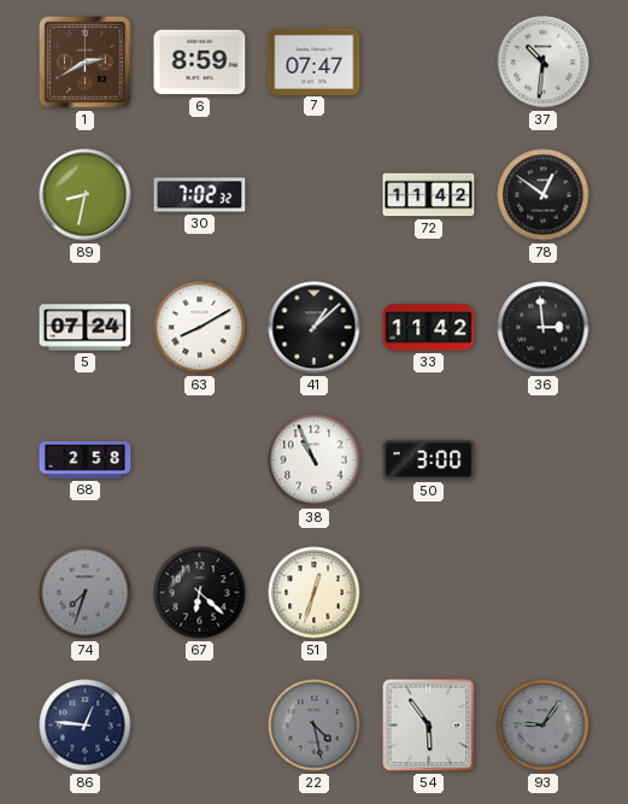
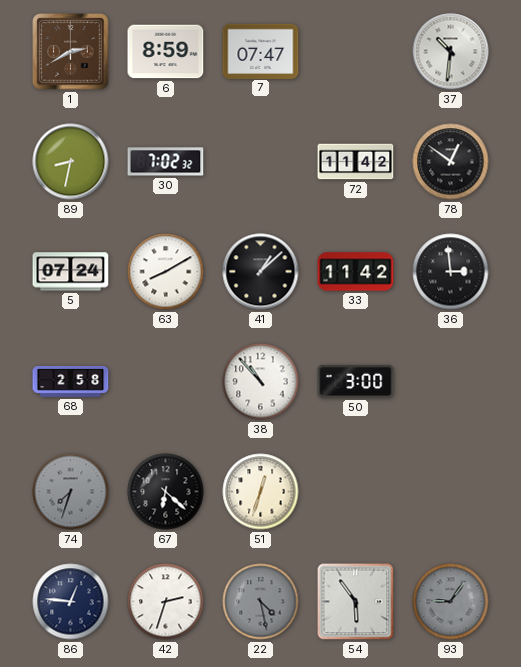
38: 10:56 -> 10:53
42: none -> 2:33
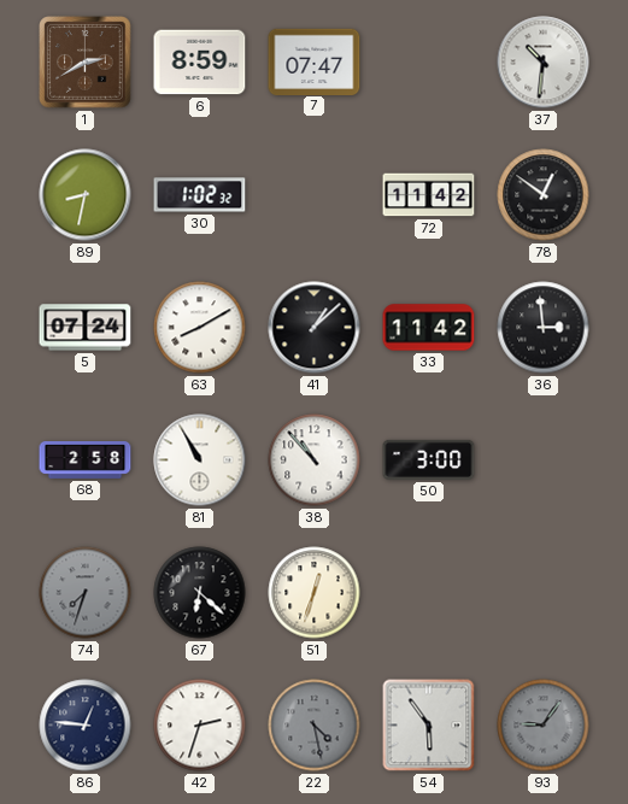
30: 7:02 -> 1:02
81: none -> 10:55
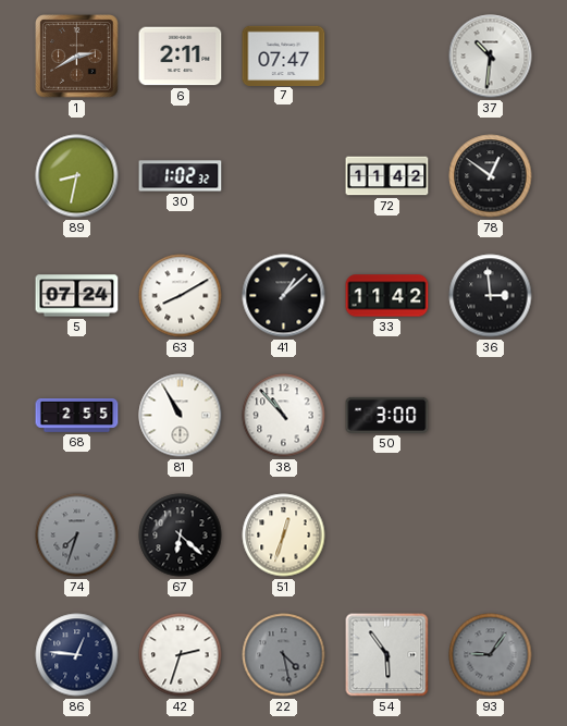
6: 8:59 -> 2:11
68: 2:58 -> 2:55
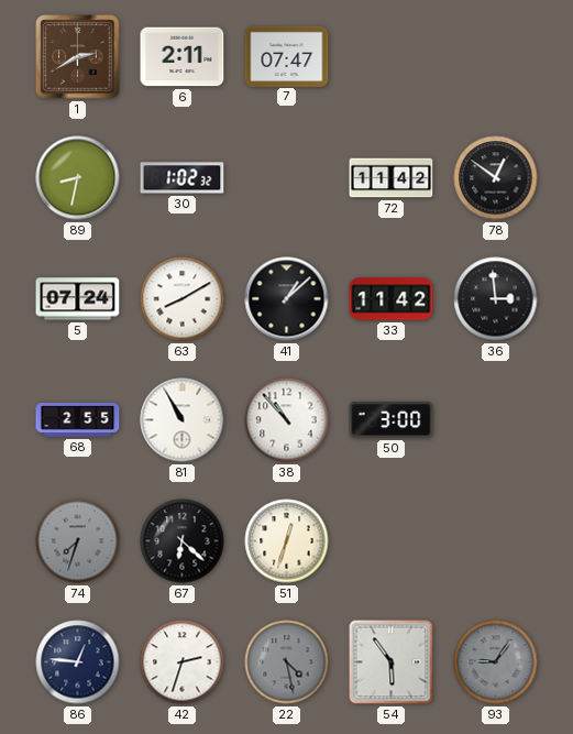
37: 10:31 -> none
